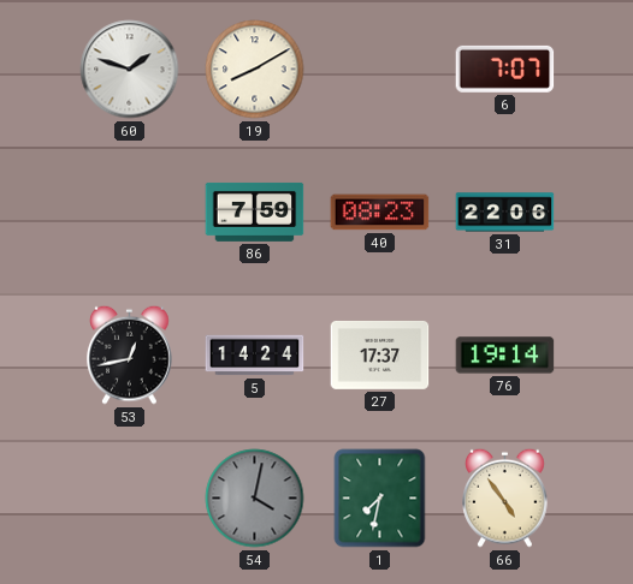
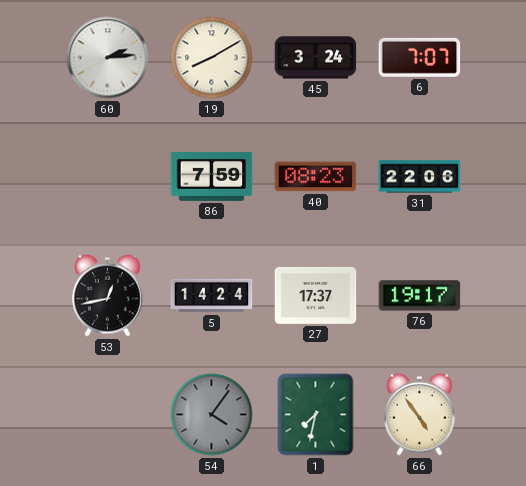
60: 1:48 -> 2:14
45: none -> 3:24
76: 19:14 -> 19:17
54: 4:02 -> 4:06
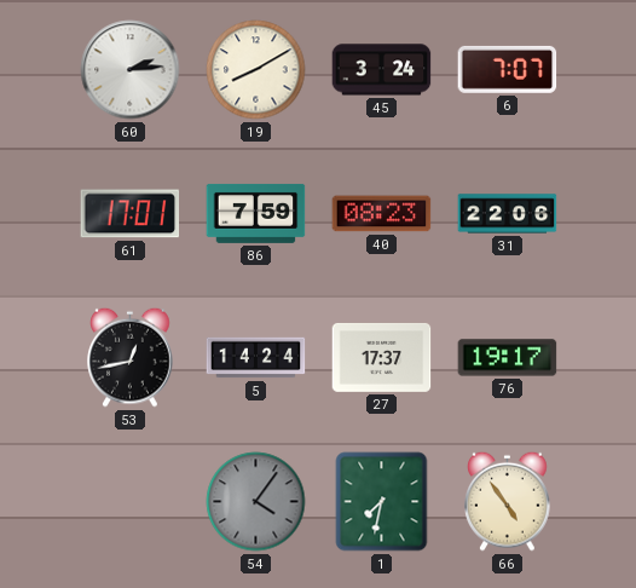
61: none -> 17:01
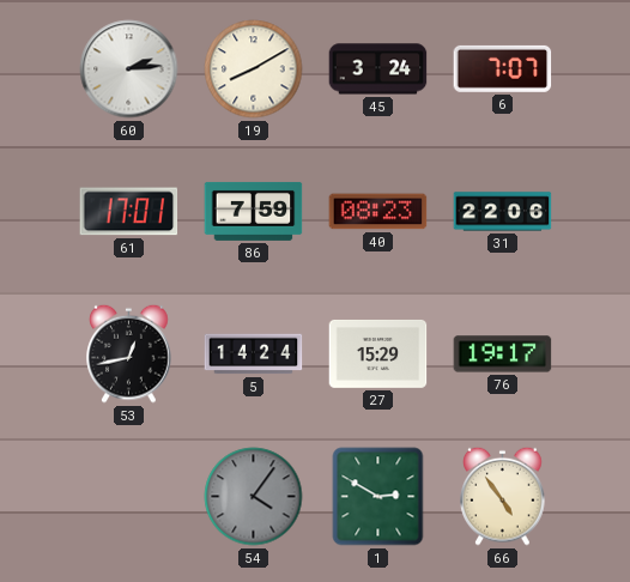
27: 17:37 -> 15:29
1: 7:32 -> 2:50
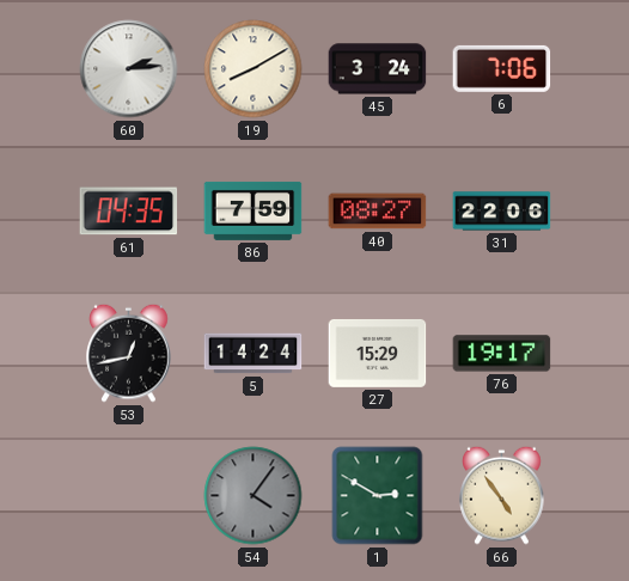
6: 7:07 -> 7:06
61: 17:01 -> 04:35
40: 08:23 -> 08:27
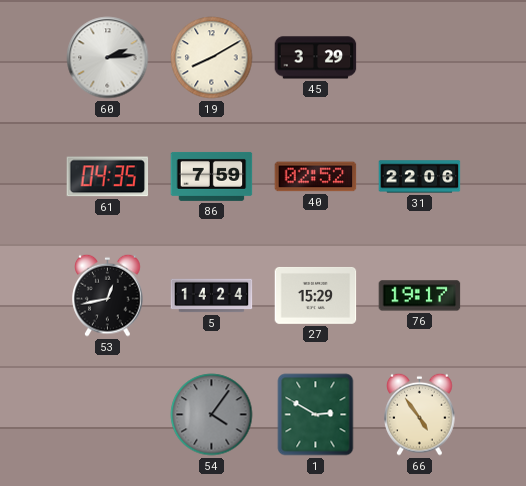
45: 3:24 -> 3:29
6: 7:06 -> none
40: 08:27 -> 02:52
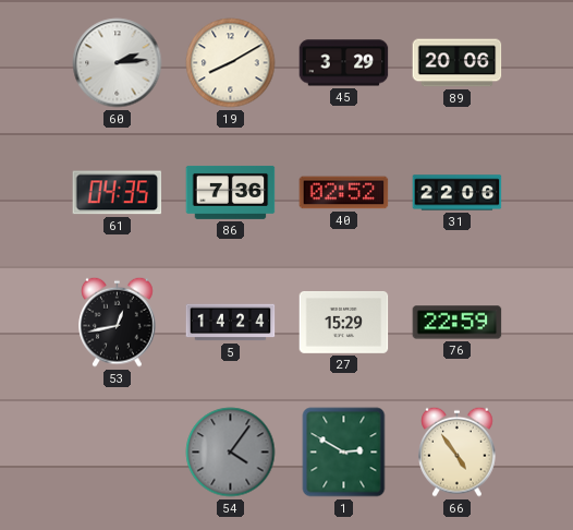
89: none -> 20:06
86: 7:59 -> 7:36
76: 19:17 -> 22:59
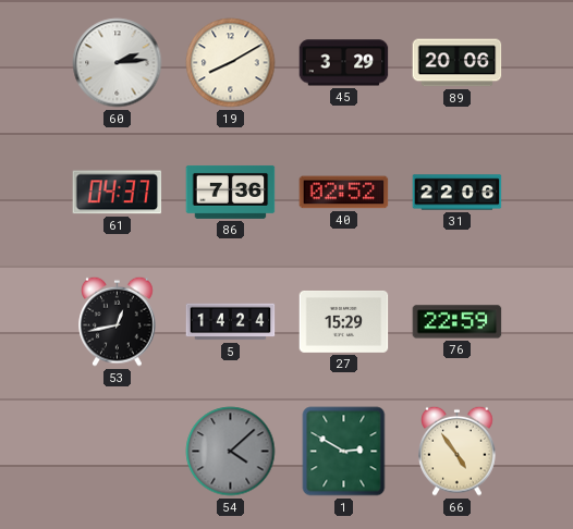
61: 04:35 -> 04:37
54: 4:06 -> 4:08
